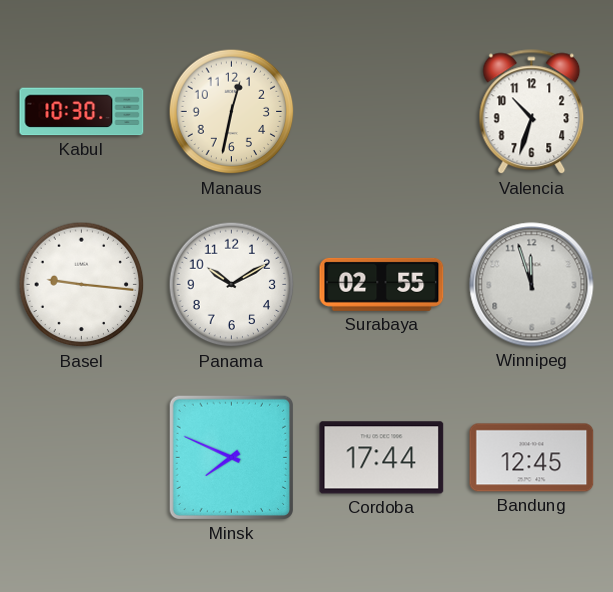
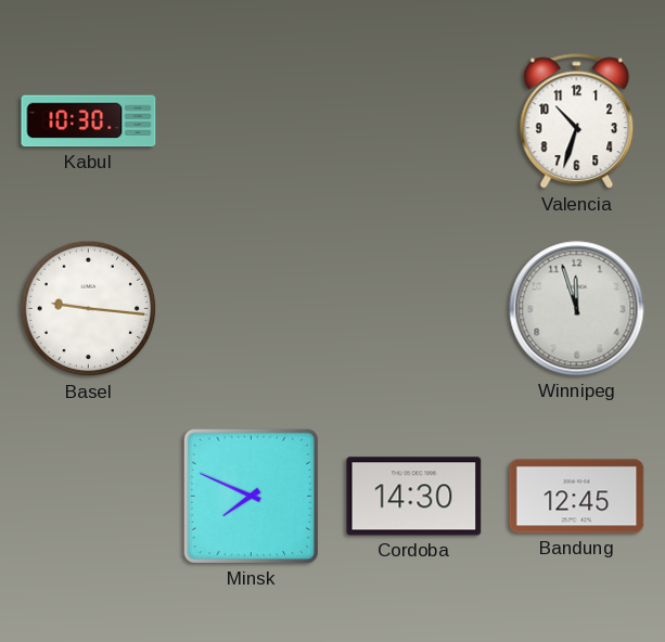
Manaus: 12:32 -> none
Panama: 10:10 -> none
Surabaya: 02:55 -> none
Cordoba: 17:44 -> 14:30
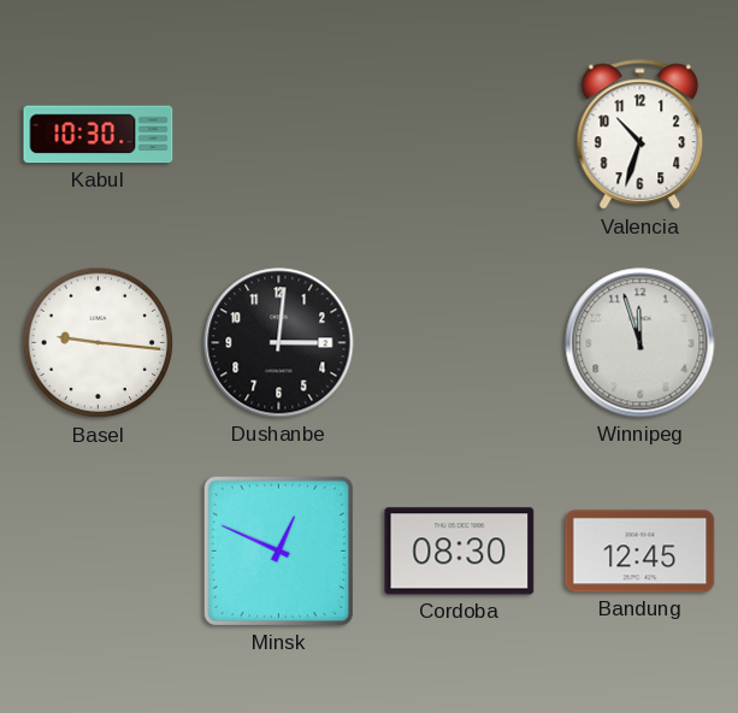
Dushanbe: none -> 3:01
Minsk: 7:49 -> 12:49
Cordoba: 14:30 -> 08:30
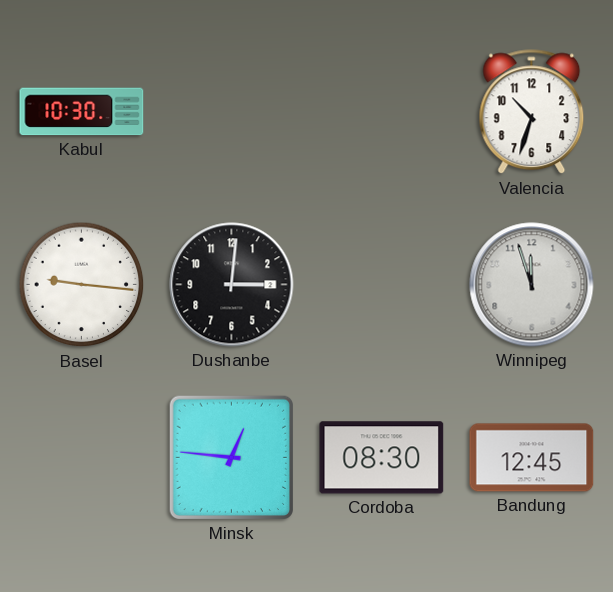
Minsk: 12:49 -> 12:46
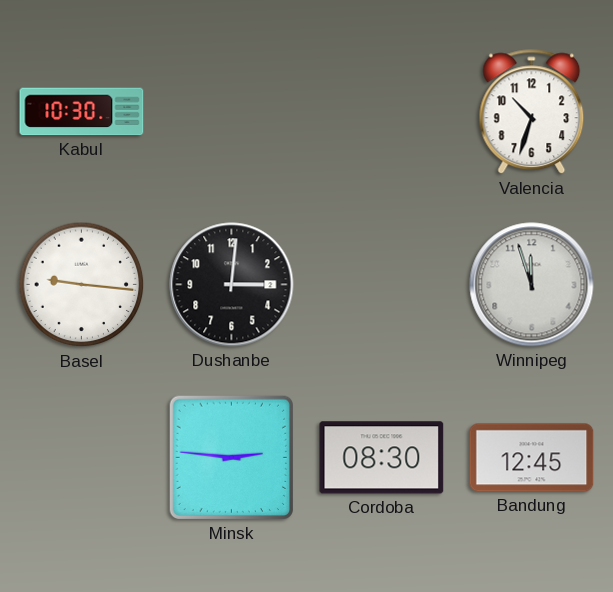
Minsk: 12:46 -> 2:46
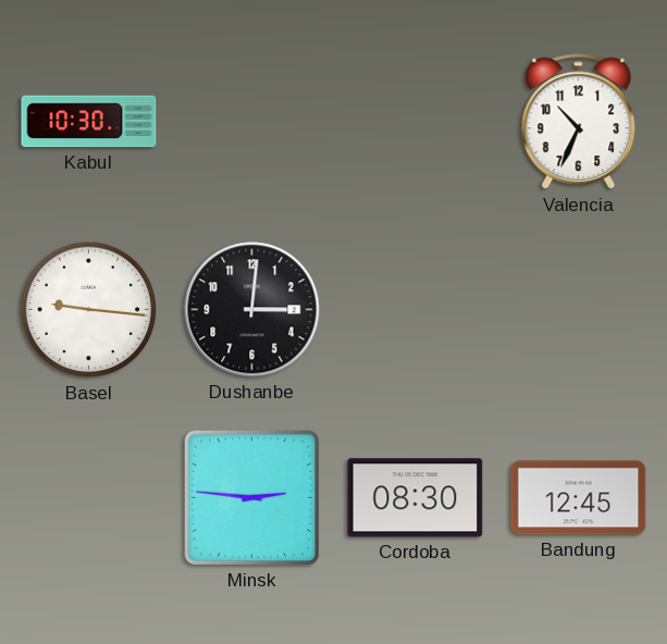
Valencia: 10:33 -> 10:34
Winnipeg: 11:57 -> none
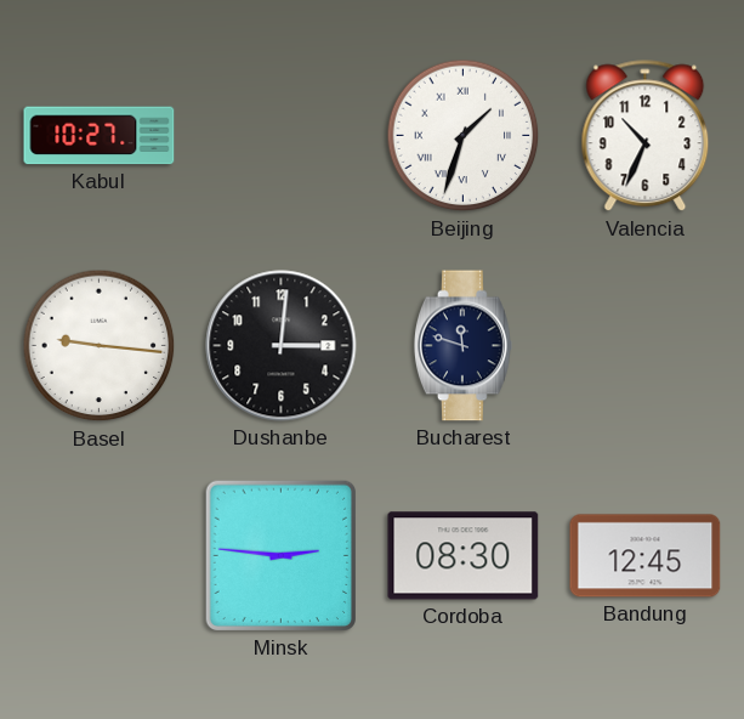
Kabul: 10:30 -> 10:27
Beijing: none -> 1:33
Bucharest: none -> 11:48
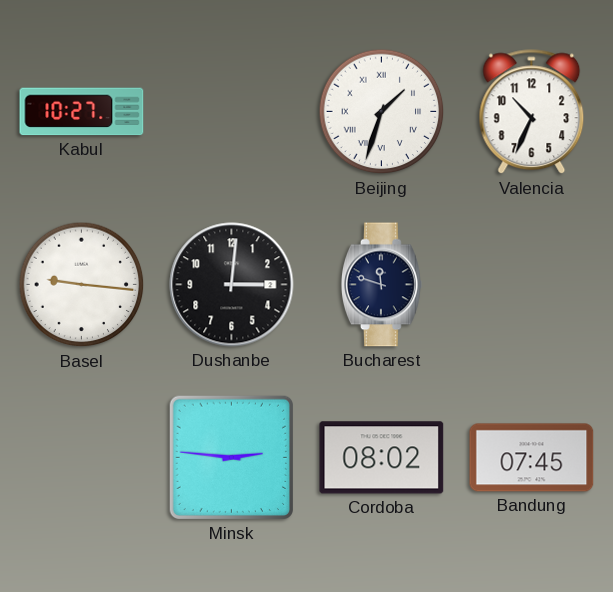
Cordoba: 08:30 -> 08:02
Bandung: 12:45 -> 07:45
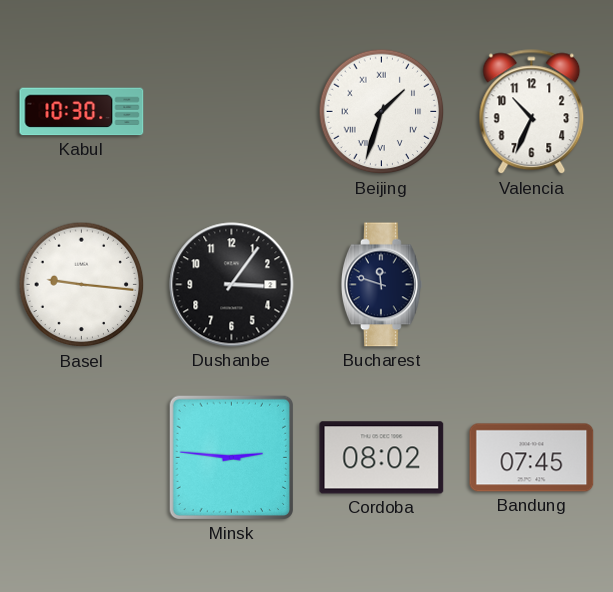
Kabul: 10:27 -> 10:30
Dushanbe: 3:01 -> 3:06
